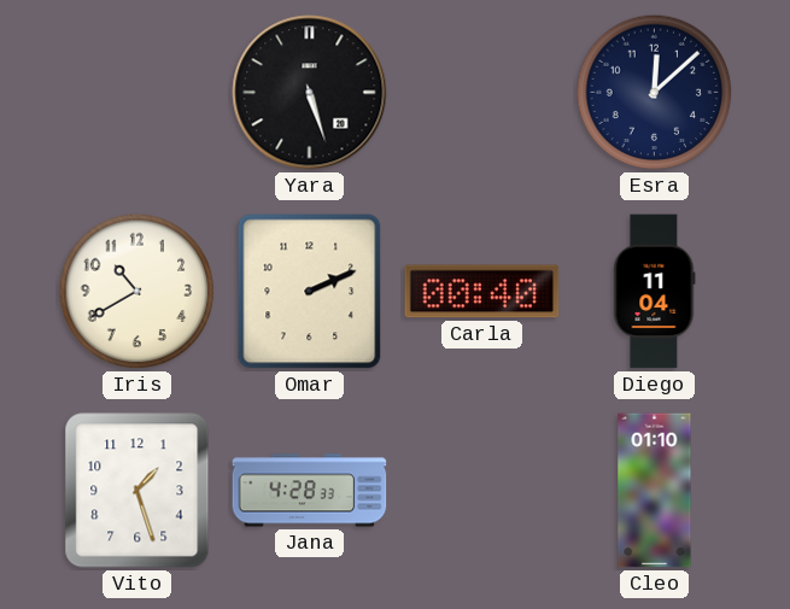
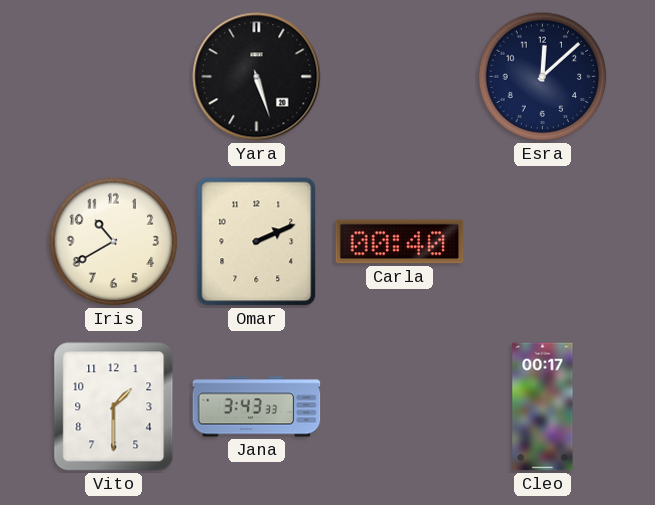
Diego: 11:04 -> none
Vito: 1:27 -> 1:30
Jana: 4:28 -> 3:43
Cleo: 01:10 -> 00:17
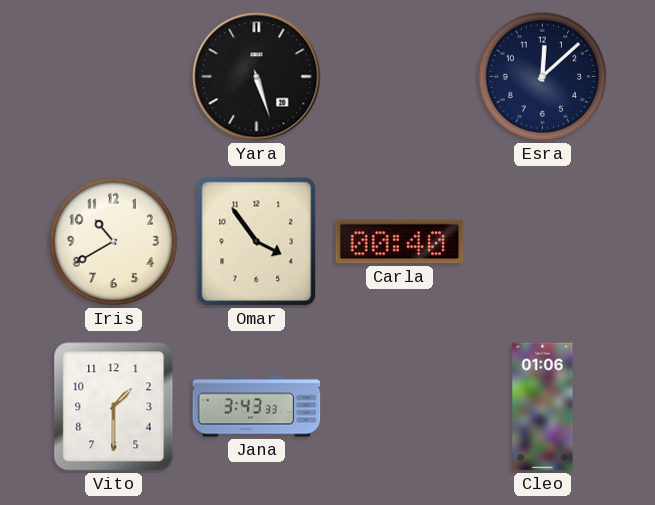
Omar: 2:11 -> 3:54
Cleo: 00:17 -> 01:06
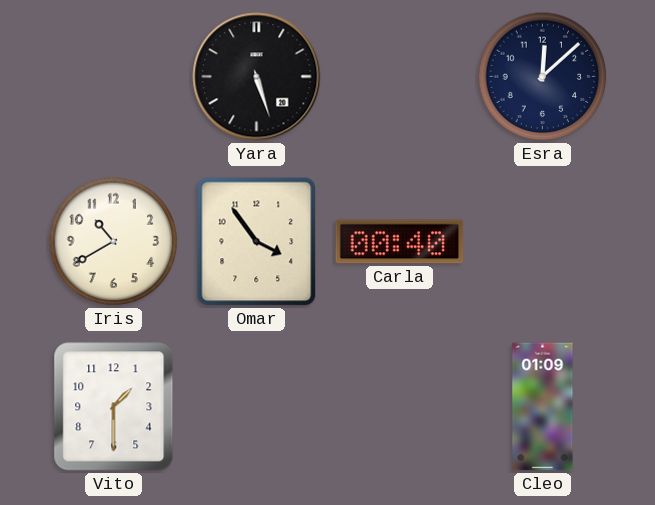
Jana: 3:43 -> none
Cleo: 01:06 -> 01:09
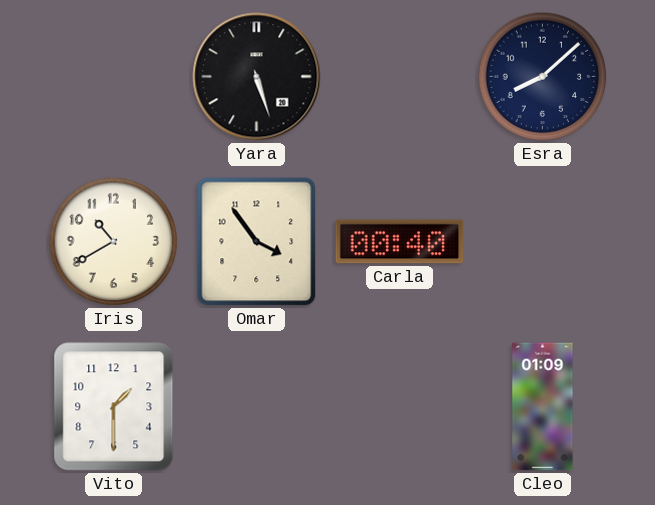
Esra: 12:08 -> 8:08
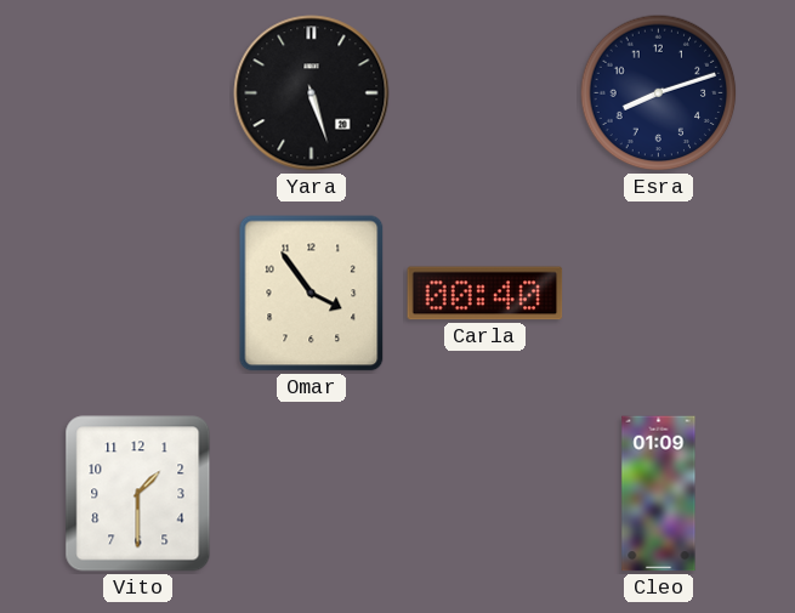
Esra: 8:08 -> 8:12
Iris: 10:40 -> none
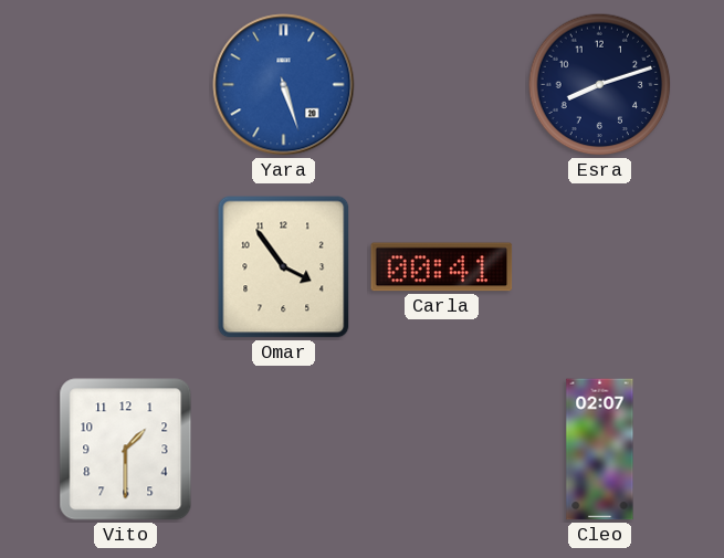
Yara dial: black -> blue
Carla: 00:40 -> 00:41
Cleo: 01:09 -> 02:07
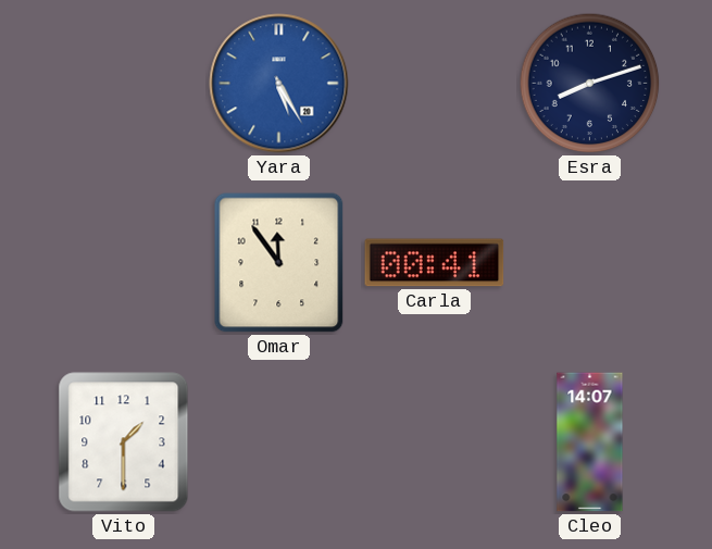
Yara: 5:27 -> 5:25
Omar: 3:54 -> 11:54
Cleo: 02:07 -> 14:07
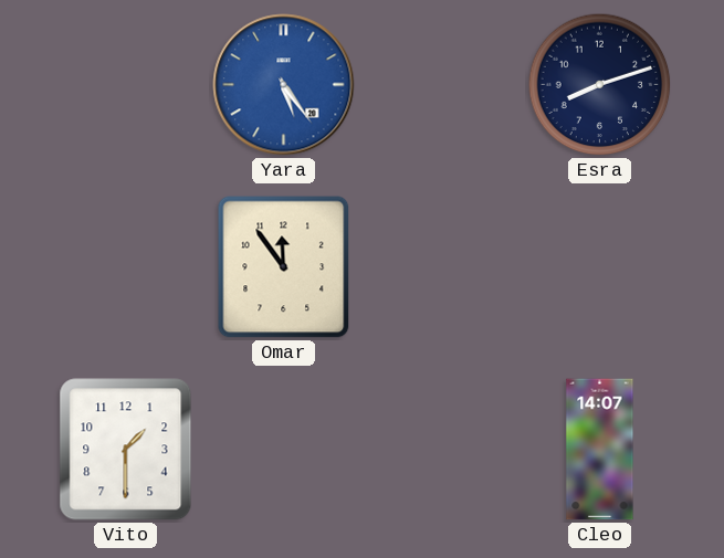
Yara: 5:25 -> 5:24
Carla: 00:41 -> none
